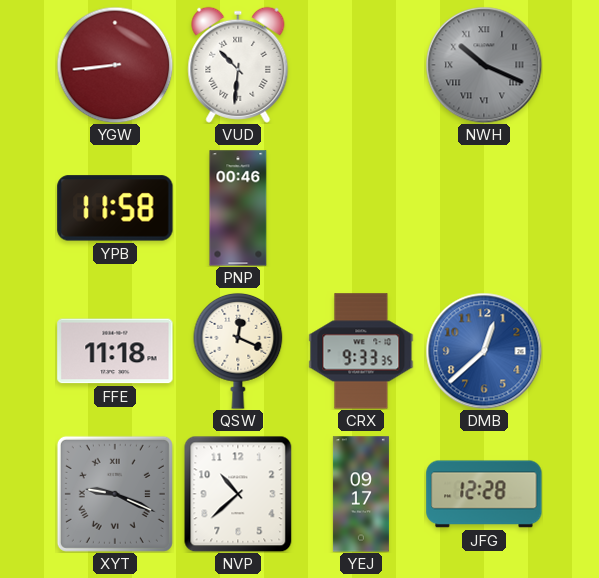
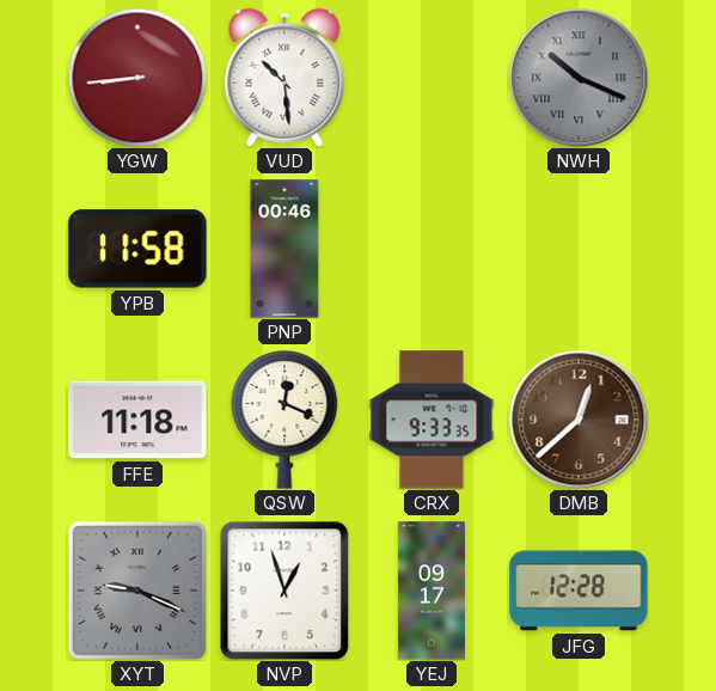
VUD: 10:31 -> 10:29
DMB dial: blue -> brown
NVP: 10:38 -> 12:57
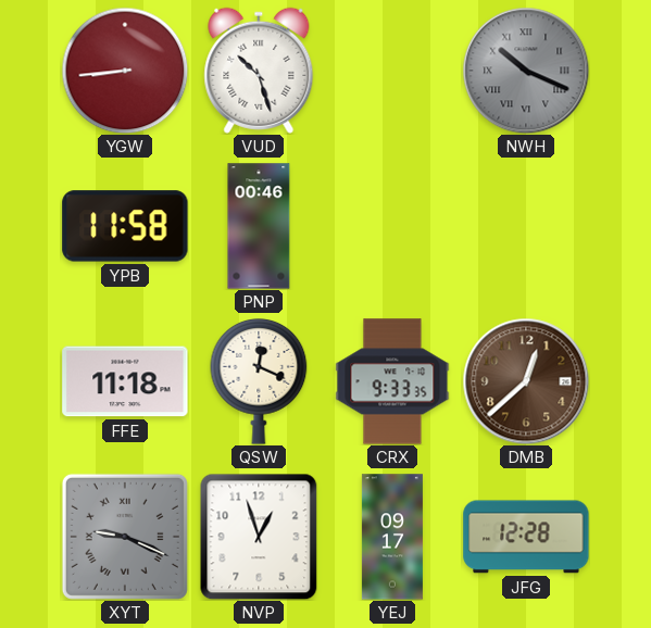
VUD: 10:29 -> 10:27
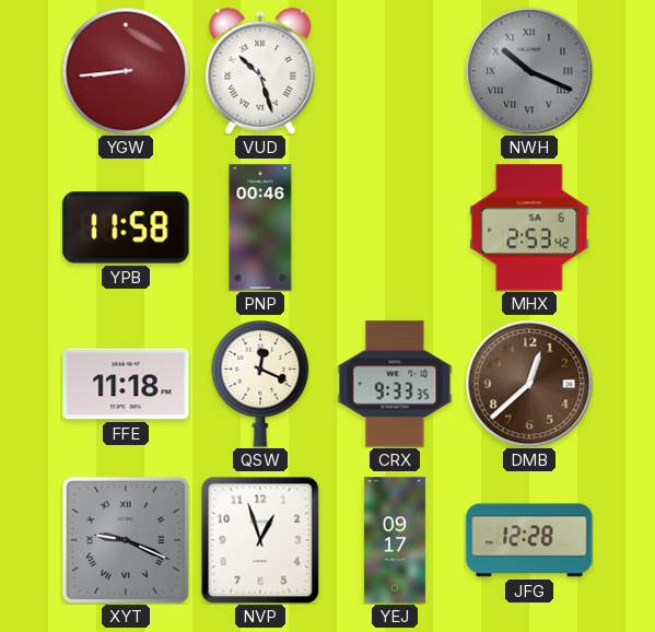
MHX: none -> 2:53
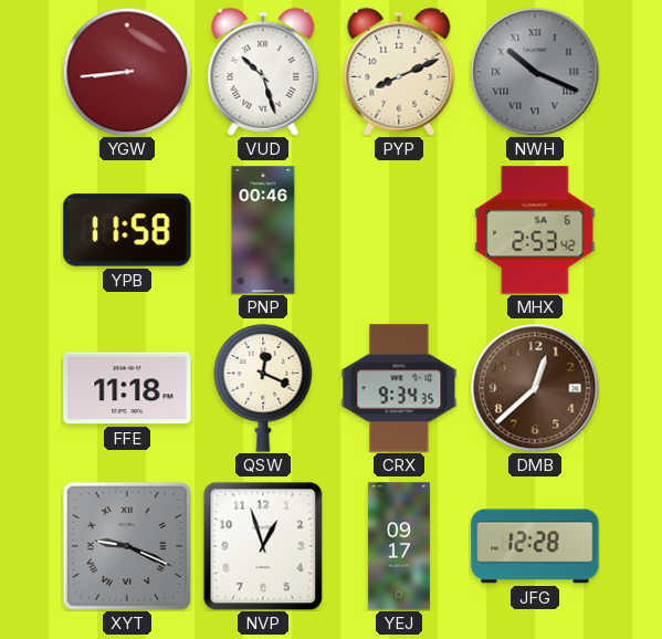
PYP: none -> 8:11
CRX: 9:33 -> 9:34
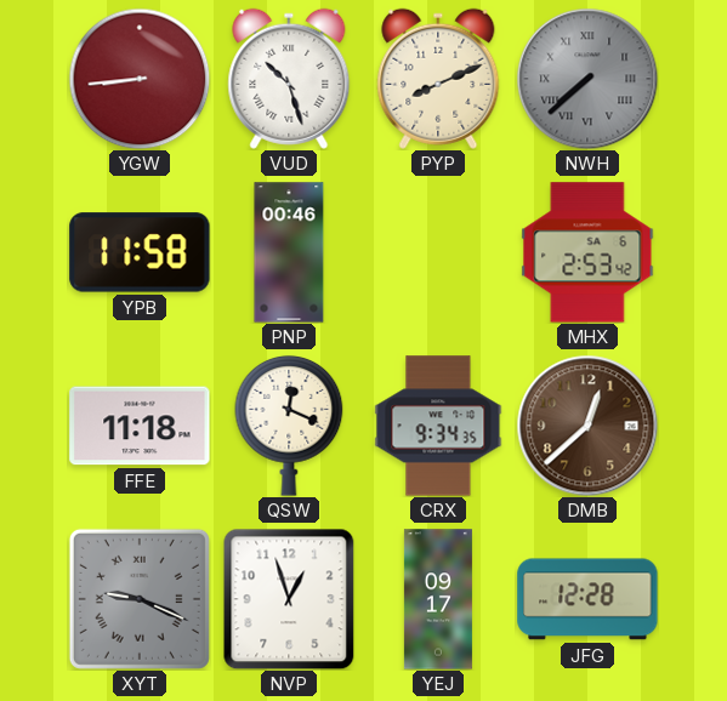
NWH: 10:19 -> 7:38
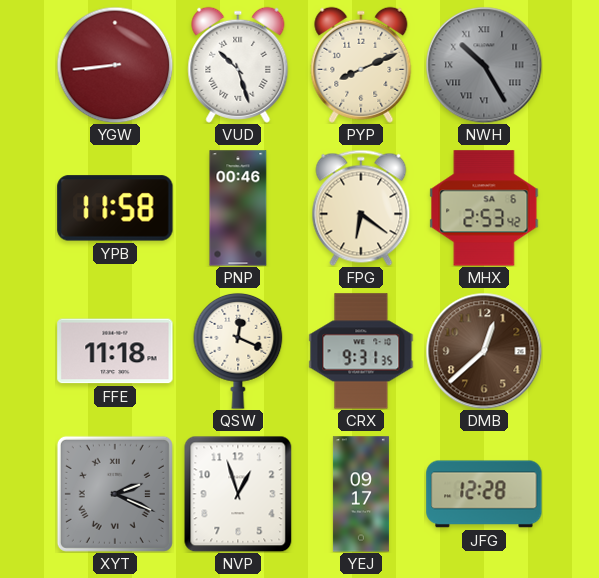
NWH: 7:38 -> 10:25
FPG: none -> 6:21
CRX: 9:34 -> 9:31
XYT: 9:19 -> 2:19
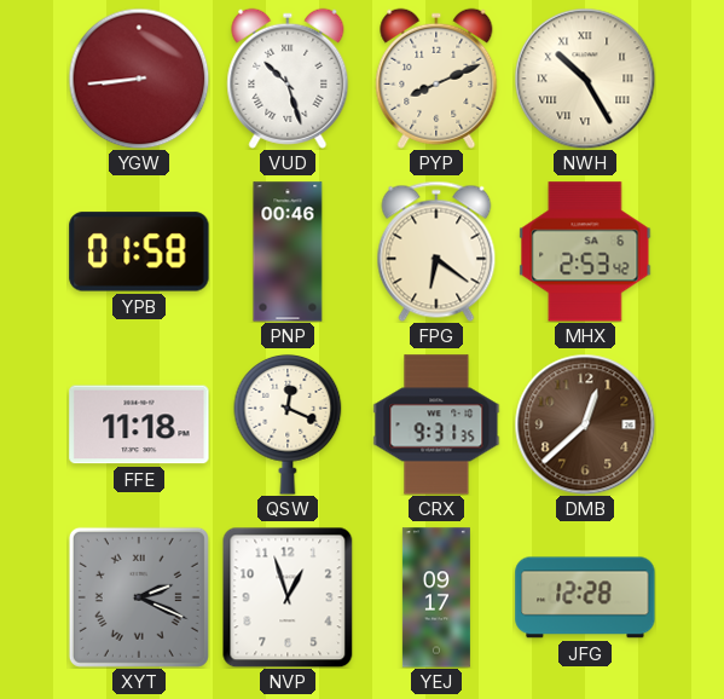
NWH dial: grey -> cream
YPB: 11:58 -> 01:58
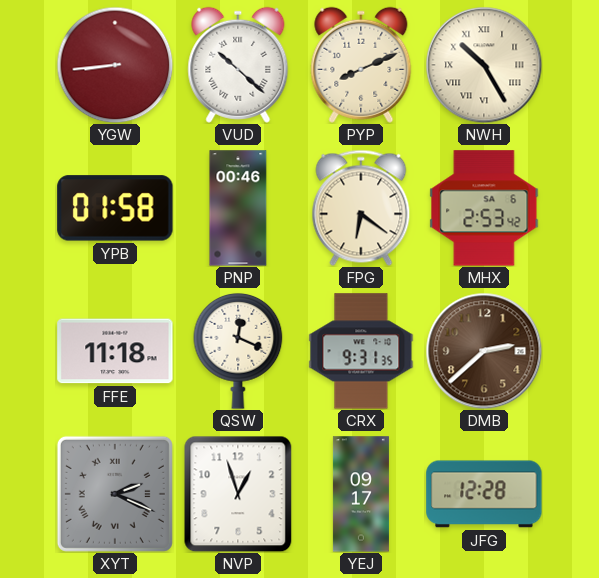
VUD: 10:27 -> 10:22
DMB: 12:38 -> 2:38
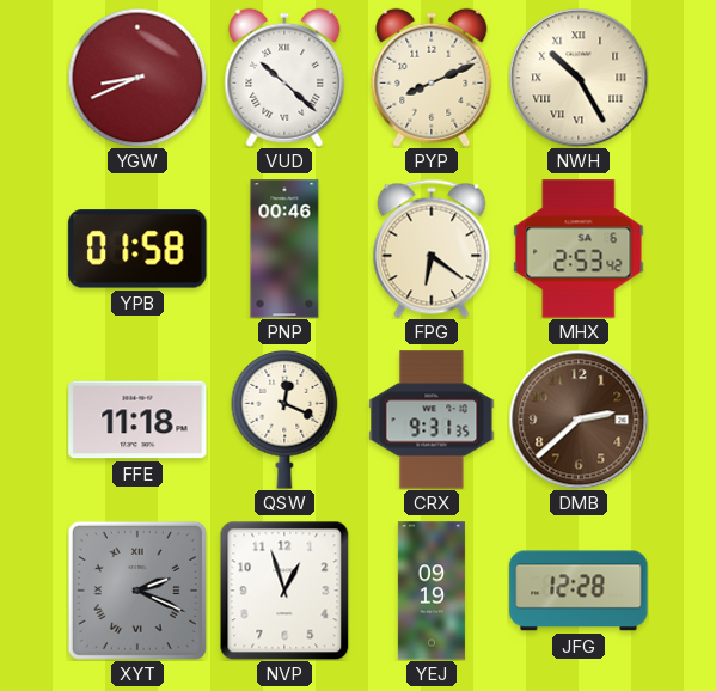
YGW: 8:44 -> 8:41
YEJ: 09:17 -> 09:19
